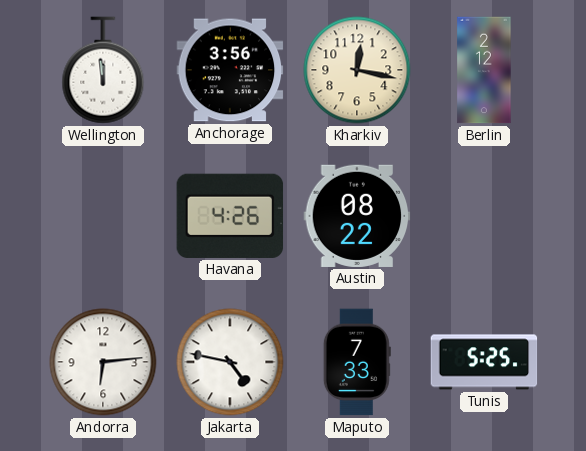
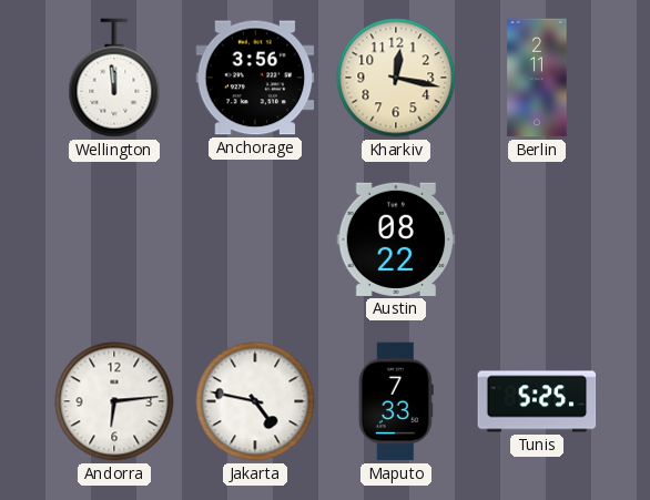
Berlin: 2:12 -> 2:11
Havana: 4:26 -> none
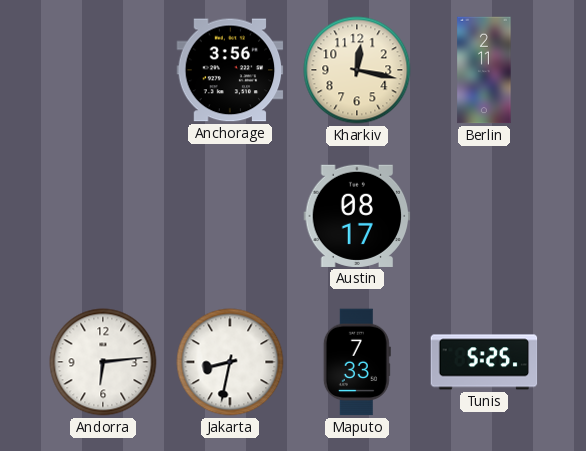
Wellington: 11:59 -> none
Austin: 08:22 -> 08:17
Jakarta: 4:47 -> 8:32
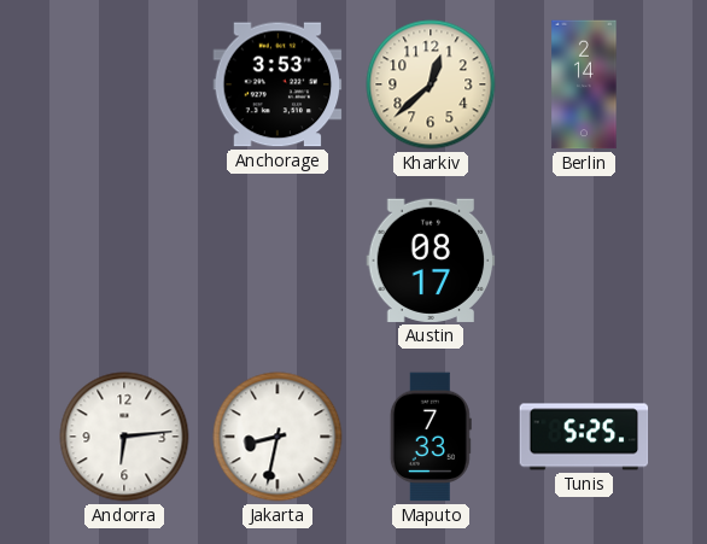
Anchorage: 3:56 -> 3:53
Kharkiv: 12:17 -> 12:38
Berlin: 2:11 -> 2:14
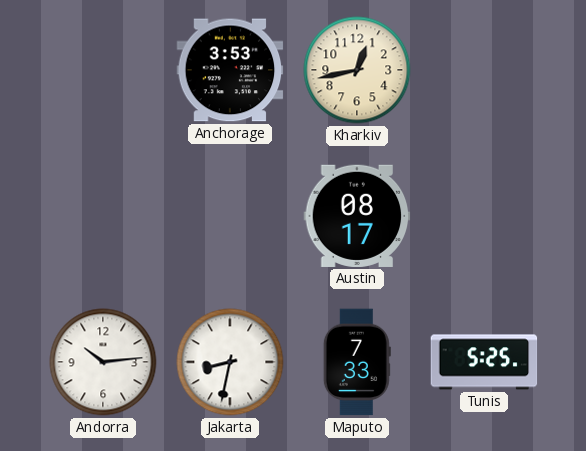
Kharkiv: 12:38 -> 12:43
Berlin: 2:14 -> none
Andorra: 6:14 -> 10:14
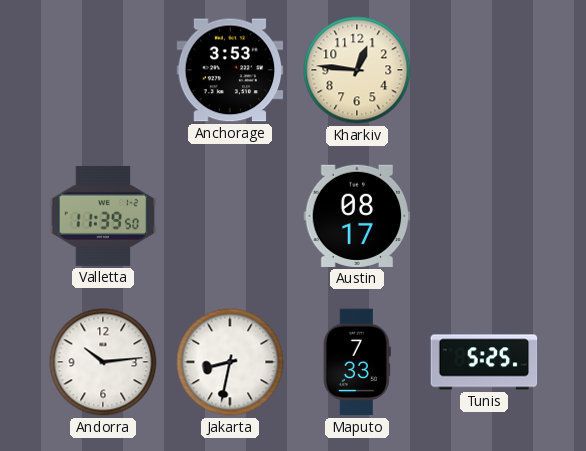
Kharkiv: 12:43 -> 12:46
Valletta: none -> 11:39
